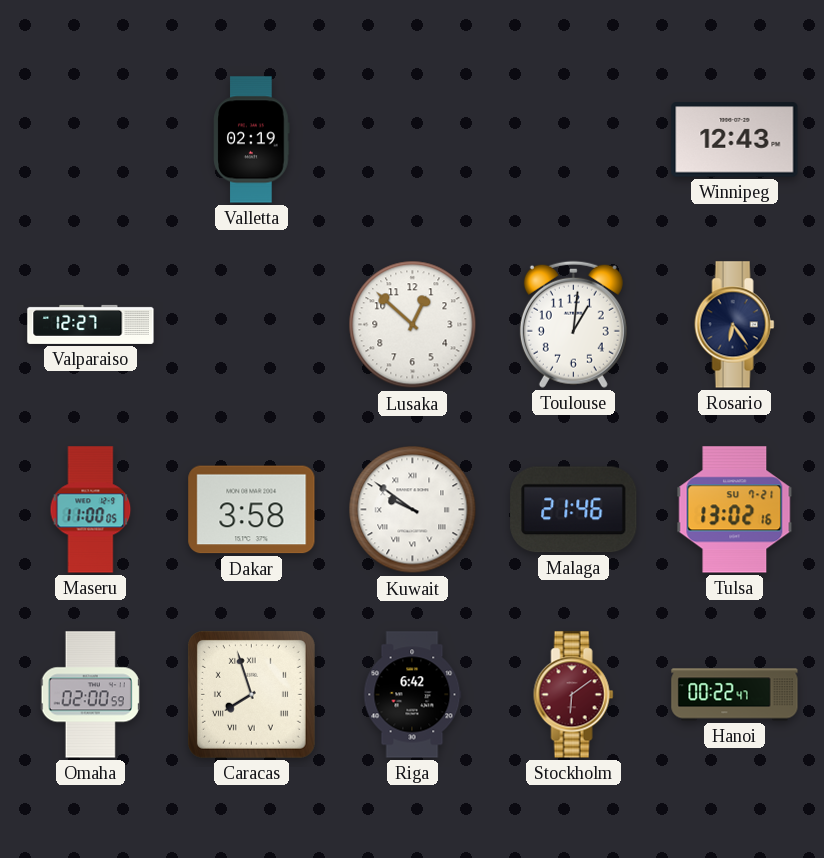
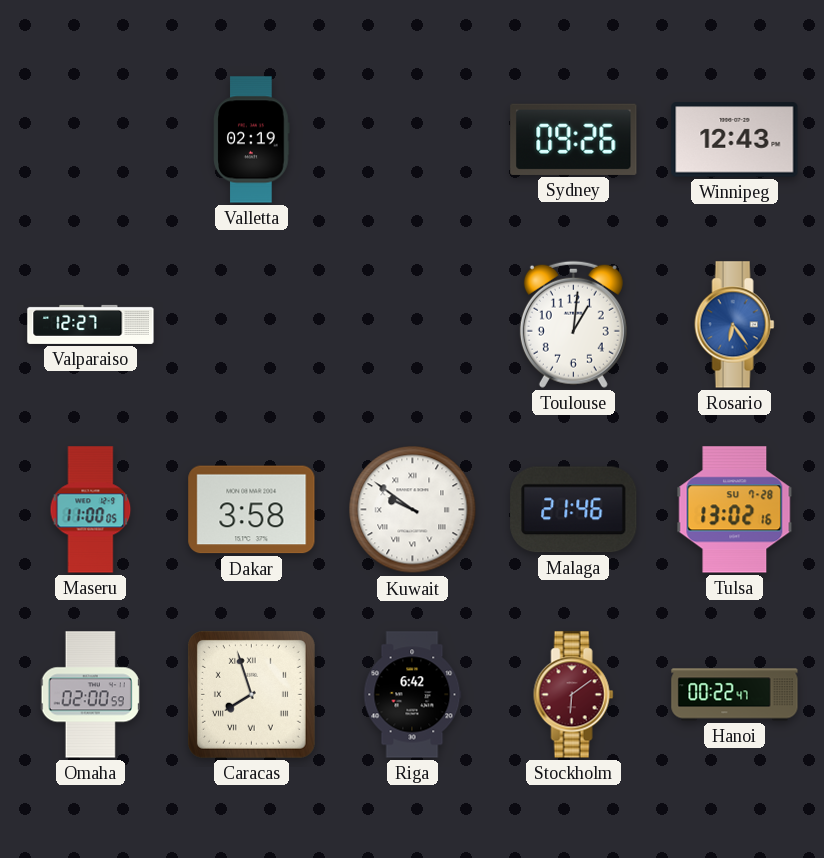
Sydney: none -> 09:26
Lusaka: 12:52 -> none
Rosario dial: navy -> blue
Tulsa date: SU 7-21 -> SU 7-28
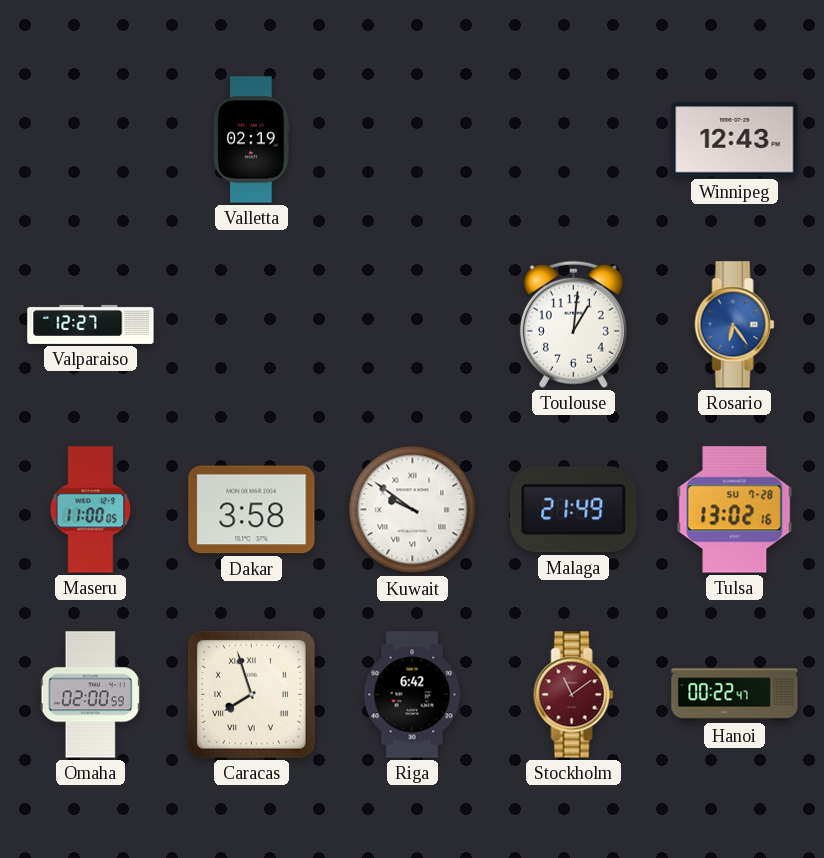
Sydney: 09:26 -> none
Malaga: 21:46 -> 21:49
Stockholm: 6:09 -> 11:09
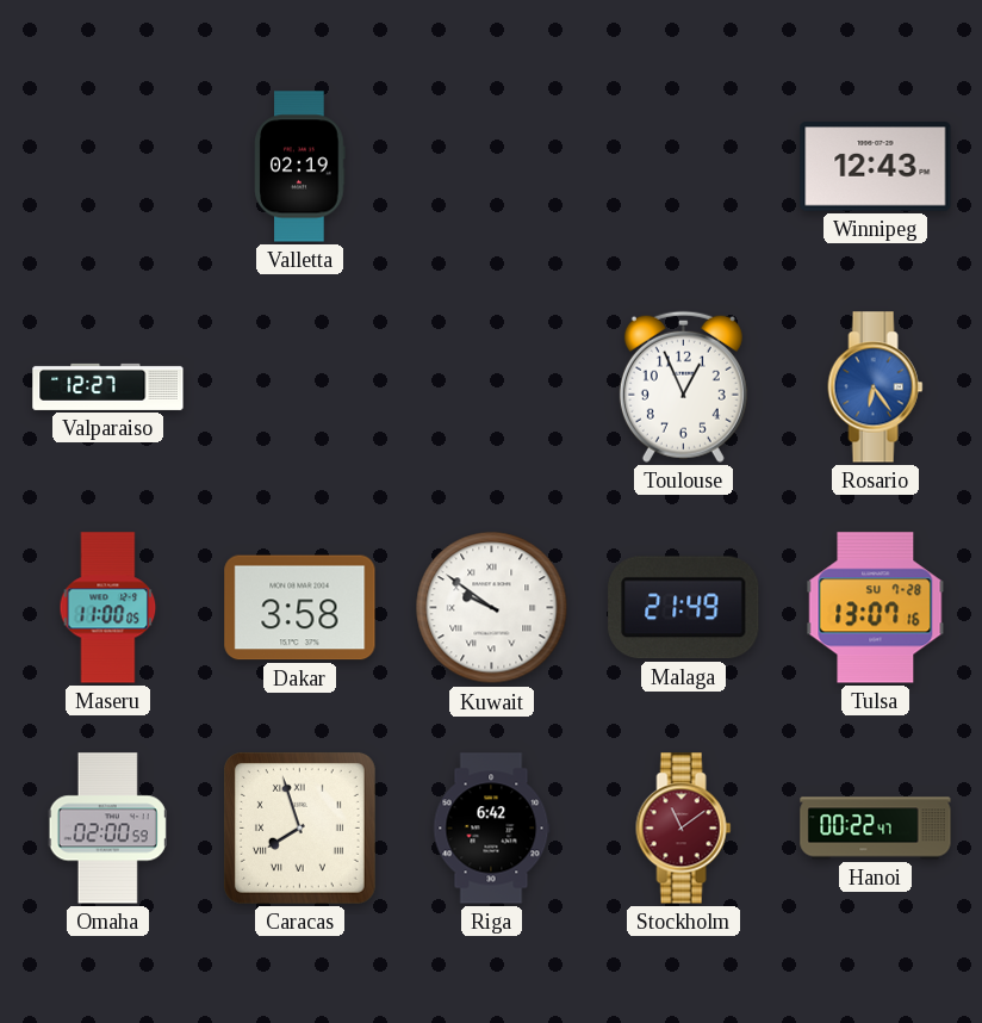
Toulouse: 1:01 -> 12:56
Tulsa: 13:02 -> 13:07
